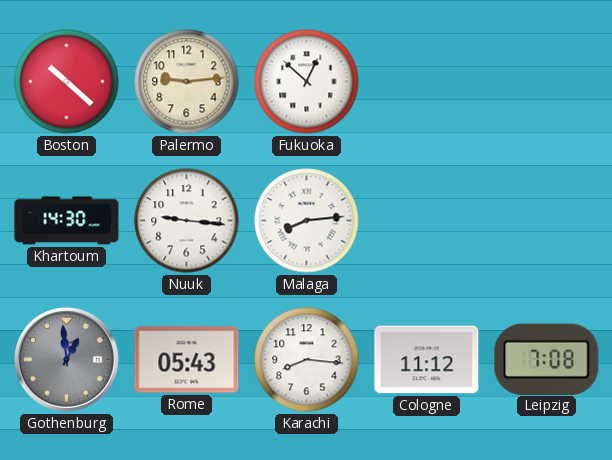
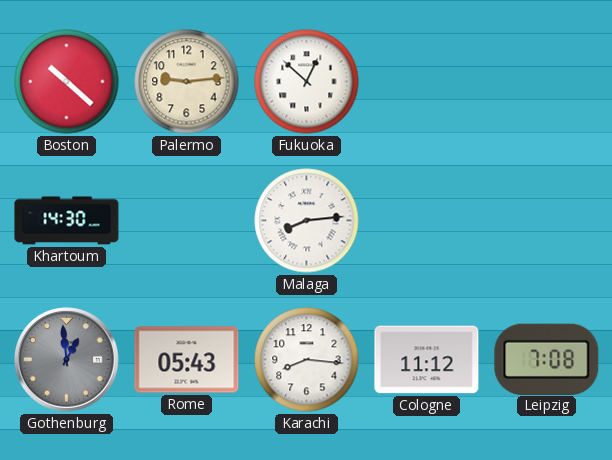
Nuuk: 9:16 -> none
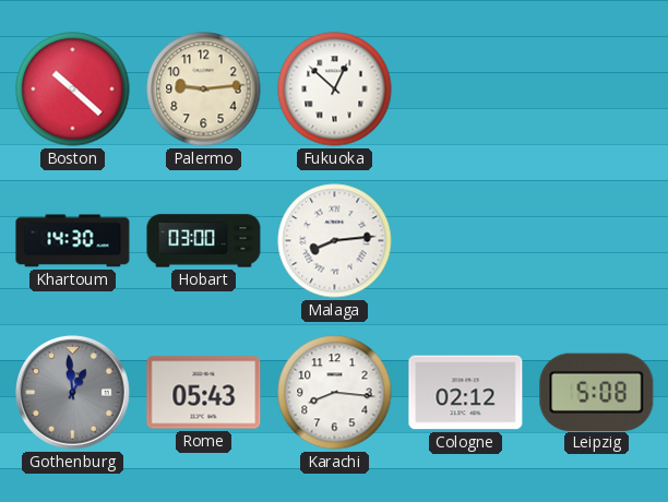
Hobart: none -> 03:00
Cologne: 11:12 -> 02:12
Leipzig: 7:08 -> 5:08
